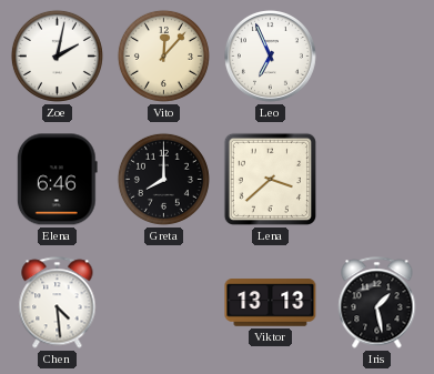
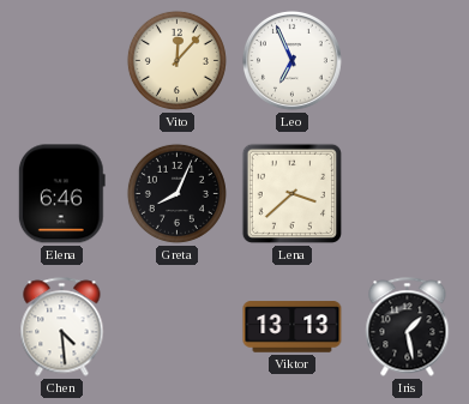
Zoe: 2:02 -> none
Greta: 8:00 -> 8:04
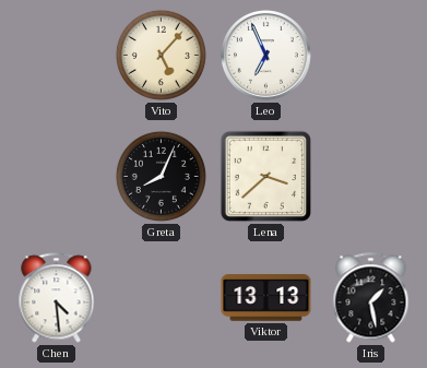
Vito: 12:07 -> 5:07
Elena: 6:46 -> none
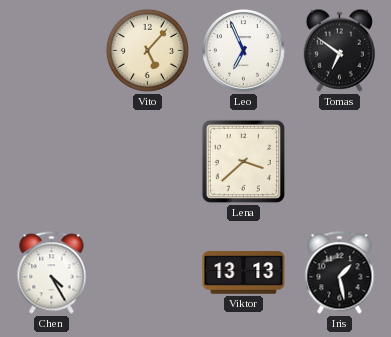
Tomas: none -> 6:51
Greta: 8:04 -> none
Chen: 4:29 -> 4:25
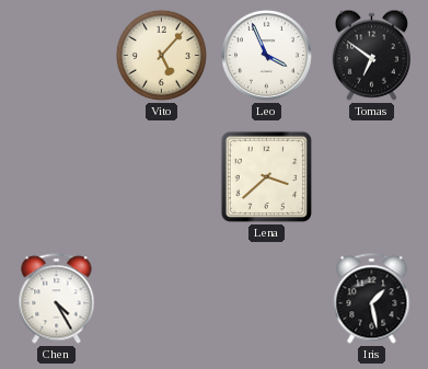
Leo: 6:56 -> 3:56
Viktor: 13:13 -> none
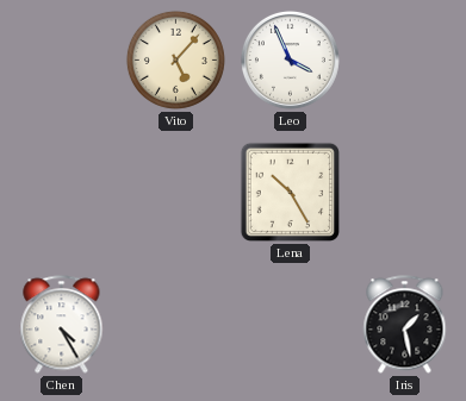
Tomas: 6:51 -> none
Lena: 3:38 -> 10:25
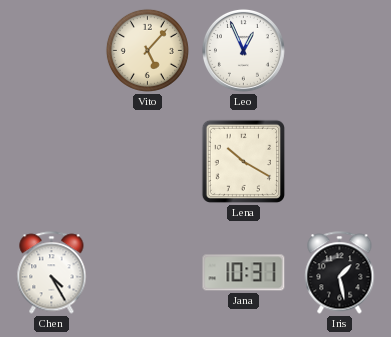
Leo: 3:56 -> 12:56
Lena: 10:25 -> 10:20
Jana: none -> 10:31
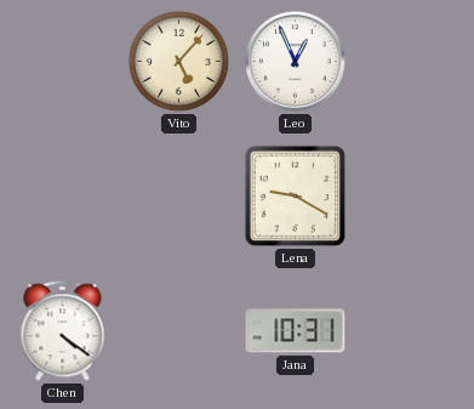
Lena: 10:20 -> 9:20
Chen: 4:25 -> 4:21
Iris: 1:28 -> none
